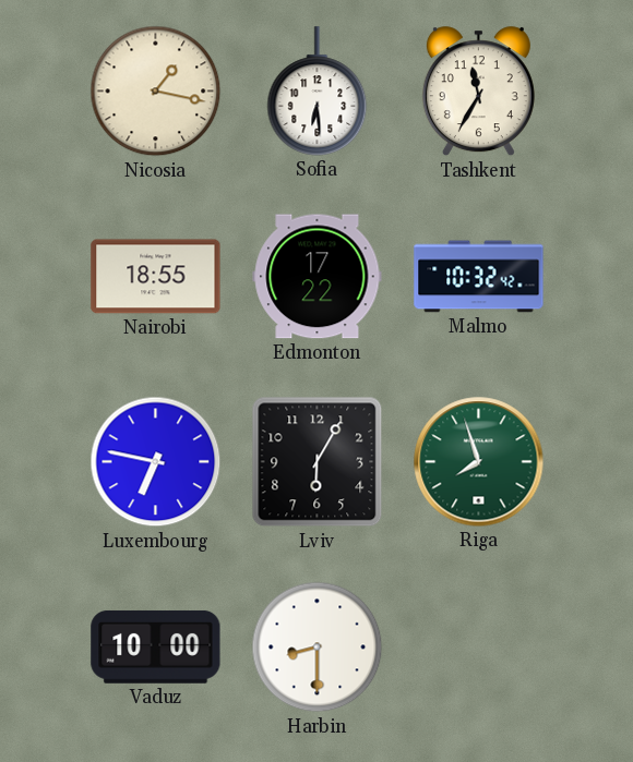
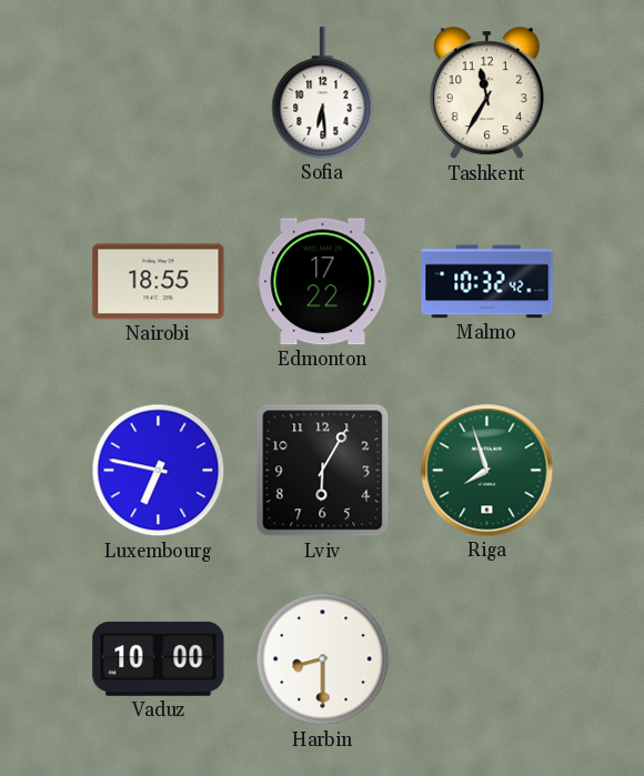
Nicosia: 1:17 -> none
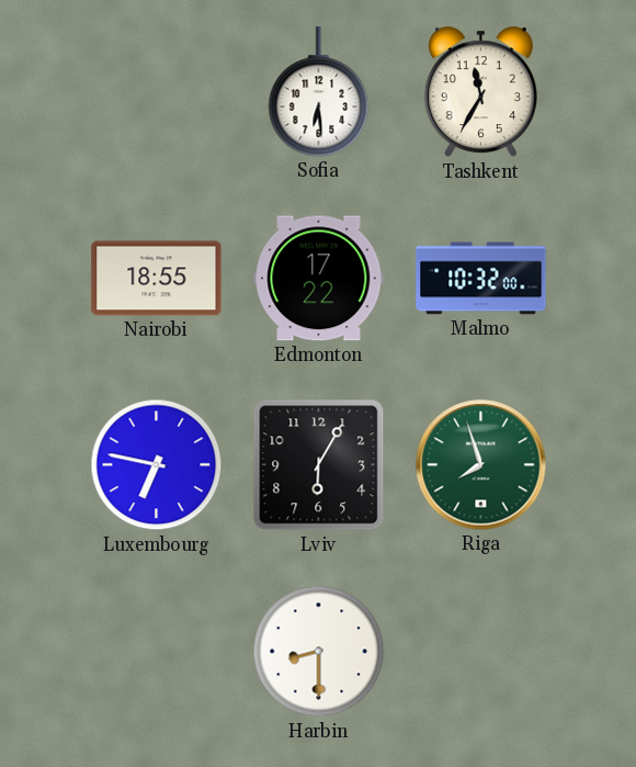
Malmo: 10:32:42 -> 10:32:00
Vaduz: 10:00 -> none
